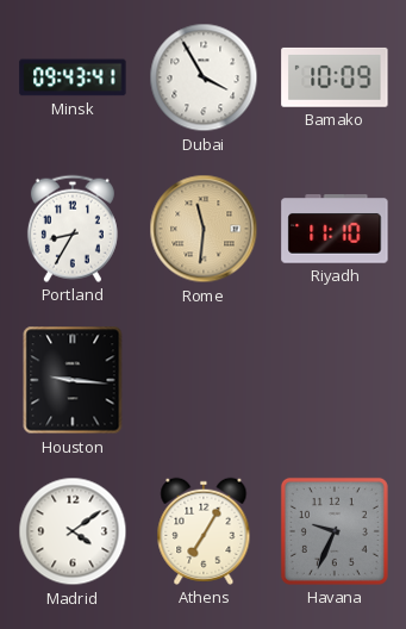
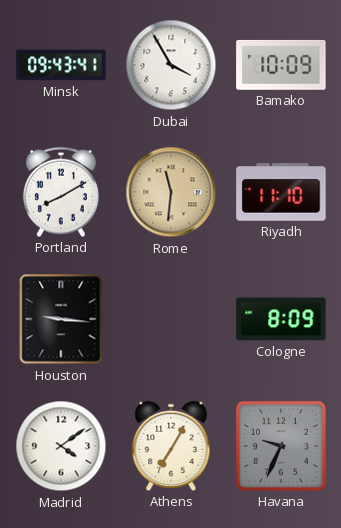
Portland: 8:35 -> 8:10
Cologne: none -> 8:09
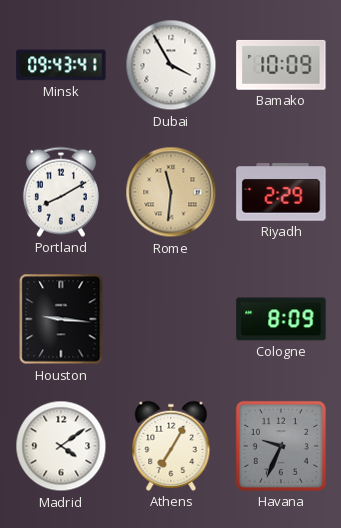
Riyadh: 11:10 -> 2:29
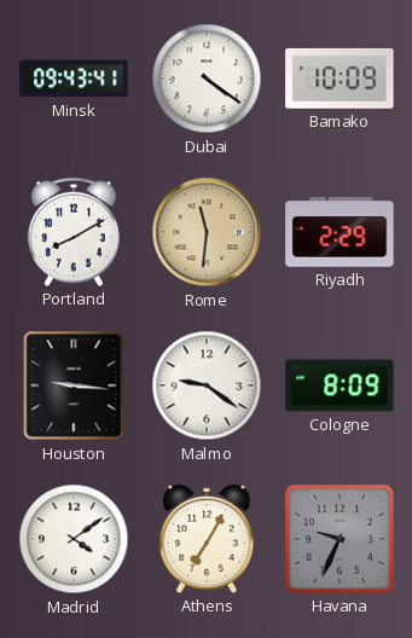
Dubai: 3:55 -> 4:21
Malmo: none -> 9:21
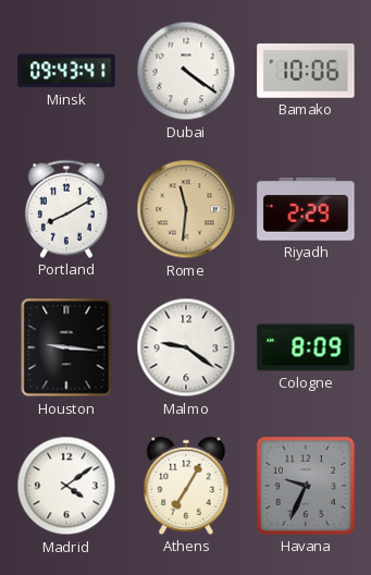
Bamako: 10:09 -> 10:06
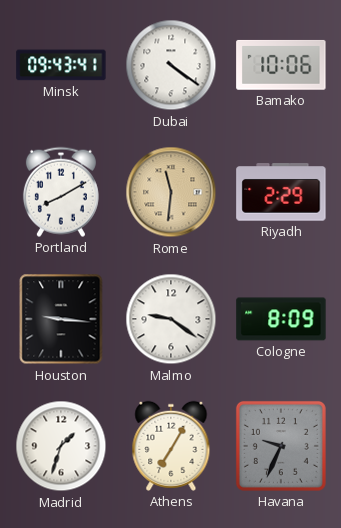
Madrid: 4:09 -> 1:33
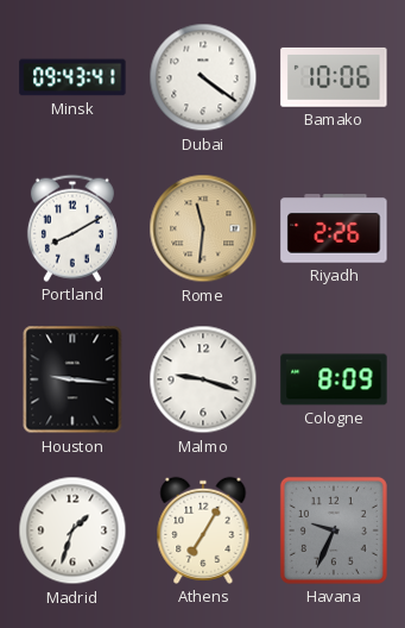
Riyadh: 2:29 -> 2:26
Malmo: 9:21 -> 9:18
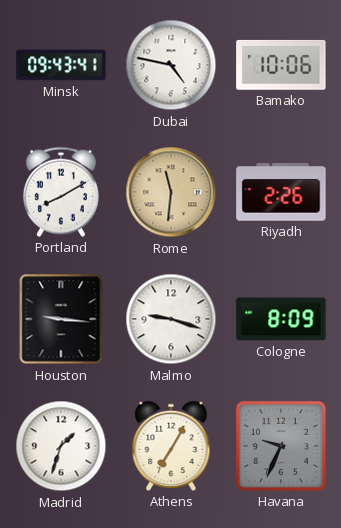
Dubai: 4:21 -> 4:47
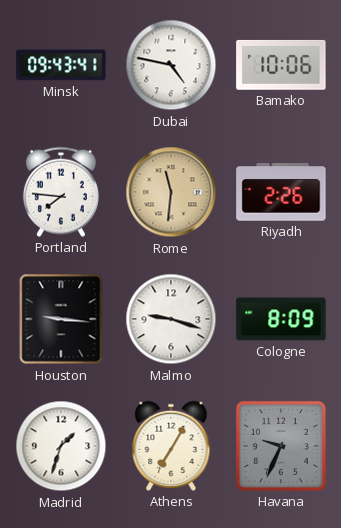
Portland: 8:10 -> 7:46
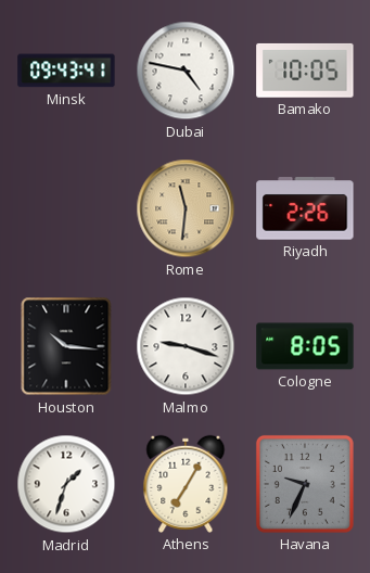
Bamako: 10:06 -> 10:05
Portland: 7:46 -> none
Houston: 9:16 -> 10:16
Cologne: 8:09 -> 8:05
